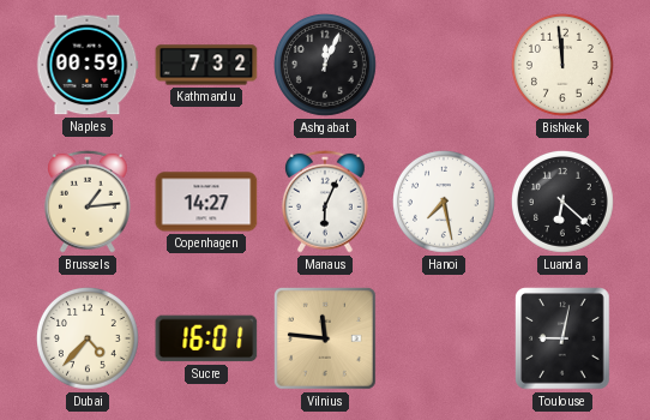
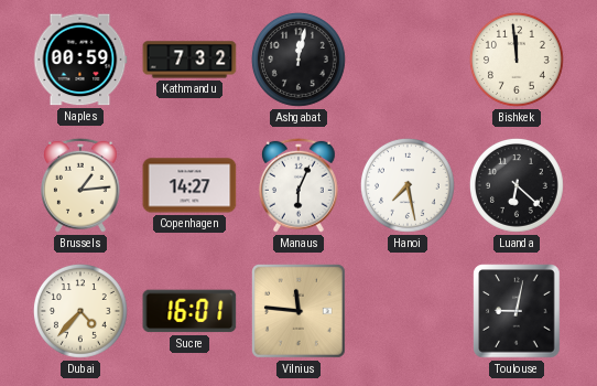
Ashgabat: 12:04 -> 12:02
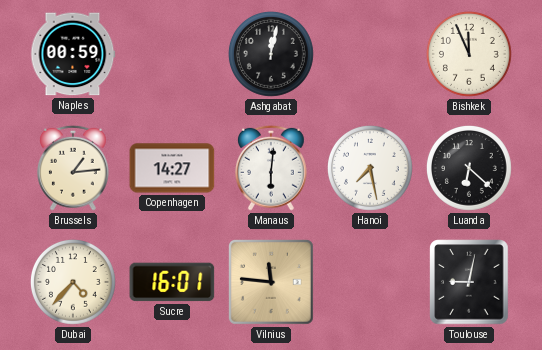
Kathmandu: 7:32 -> none
Bishkek: 11:59 -> 11:56
Manaus: 6:04 -> 6:01
